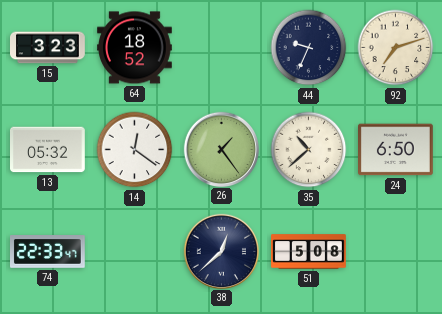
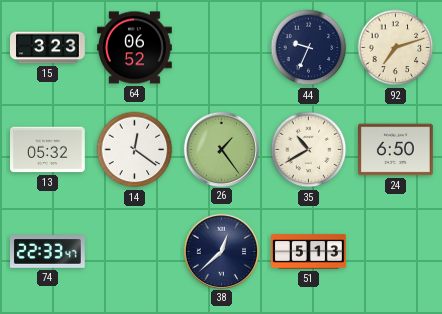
64: 18:52 -> 06:52
35: 10:38 -> 10:40
51: 5:08 -> 5:13
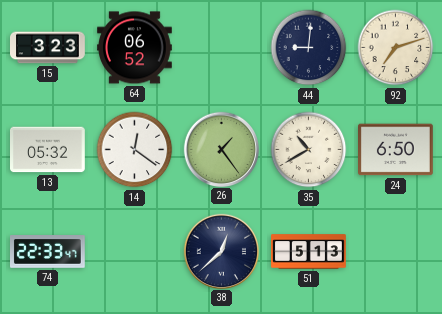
44: 9:34 -> 9:01
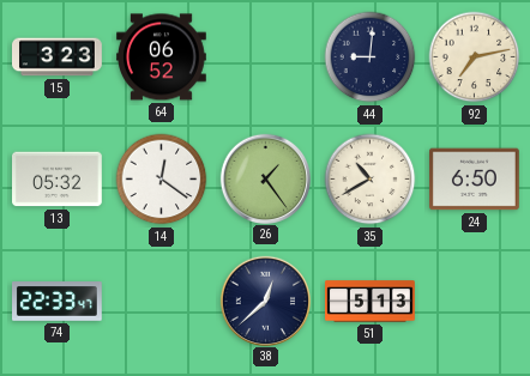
92: 7:12 -> 7:13
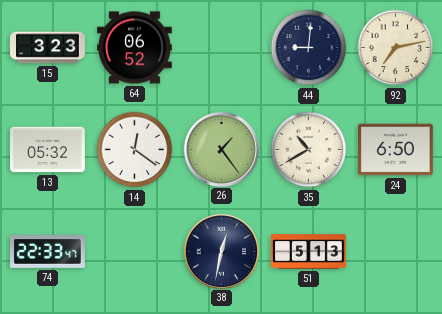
38: 12:38 -> 12:32
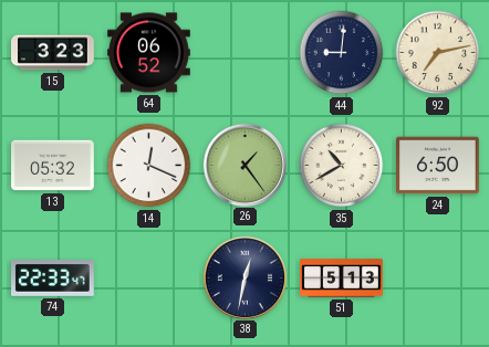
14: 12:21 -> 12:19
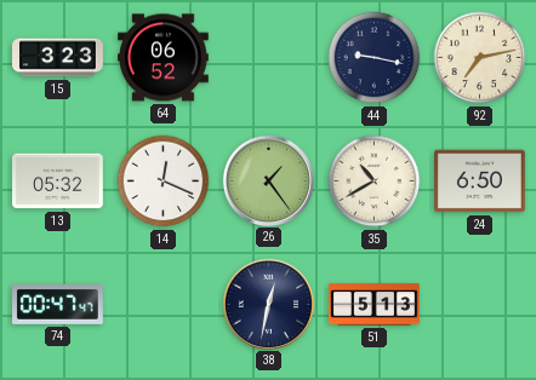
44: 9:01 -> 9:17
74: 22:33 -> 00:47
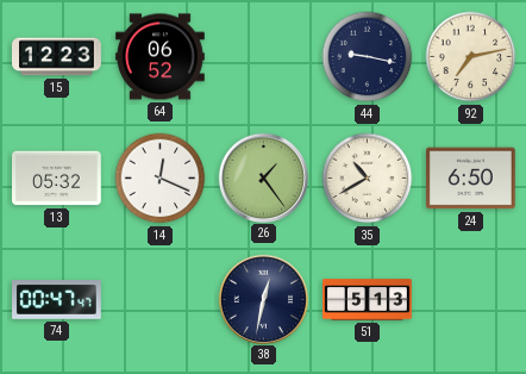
15: 3:23 -> 12:23
